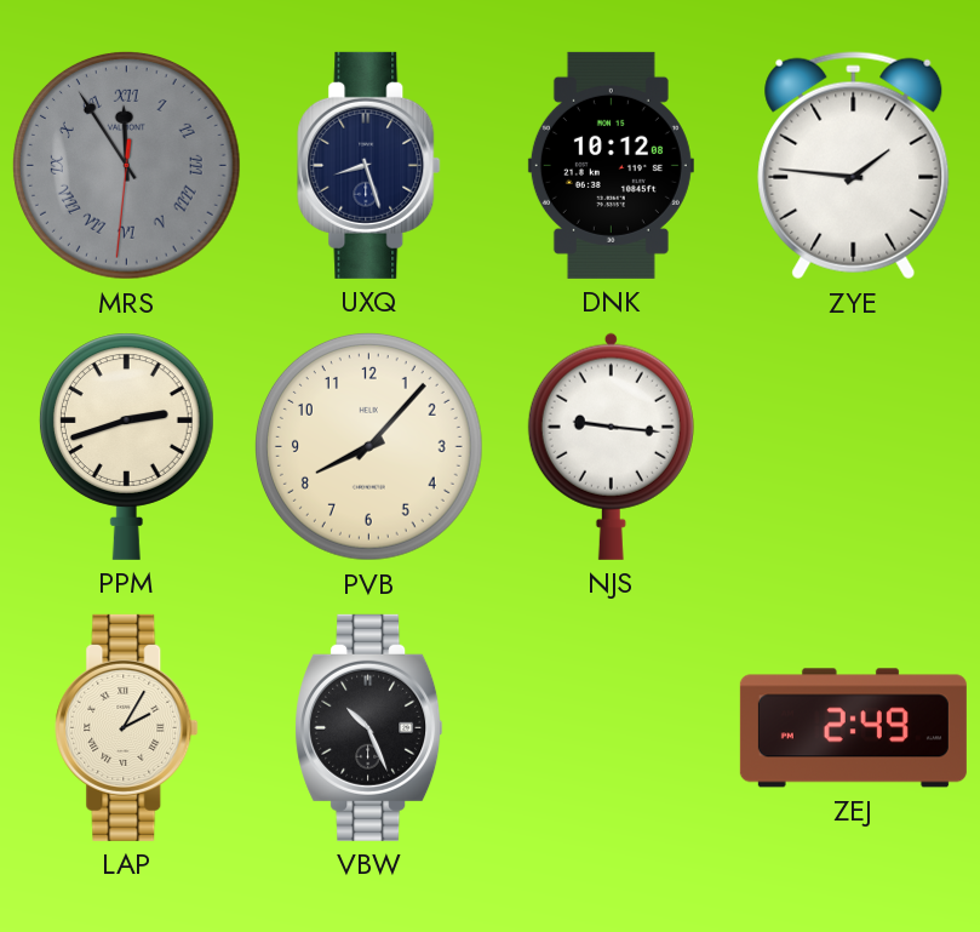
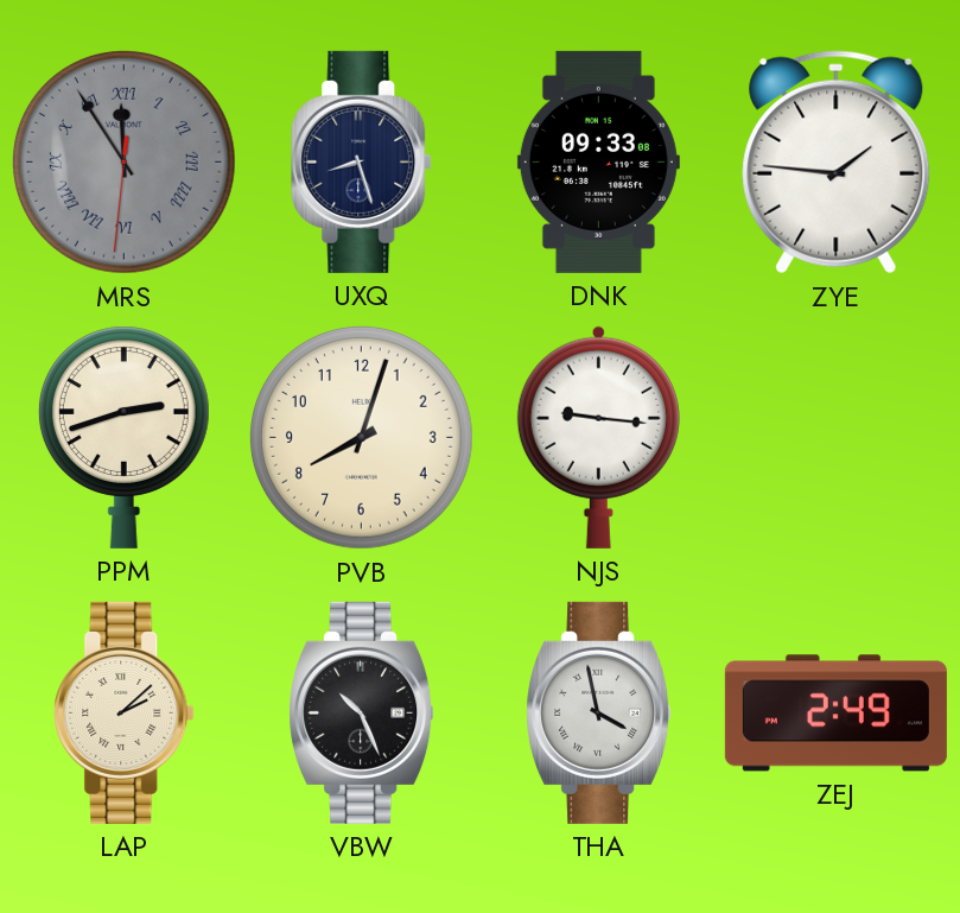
DNK: 10:12 -> 09:33
PVB: 8:07 -> 8:03
LAP: 2:05 -> 2:08
THA: none -> 3:58
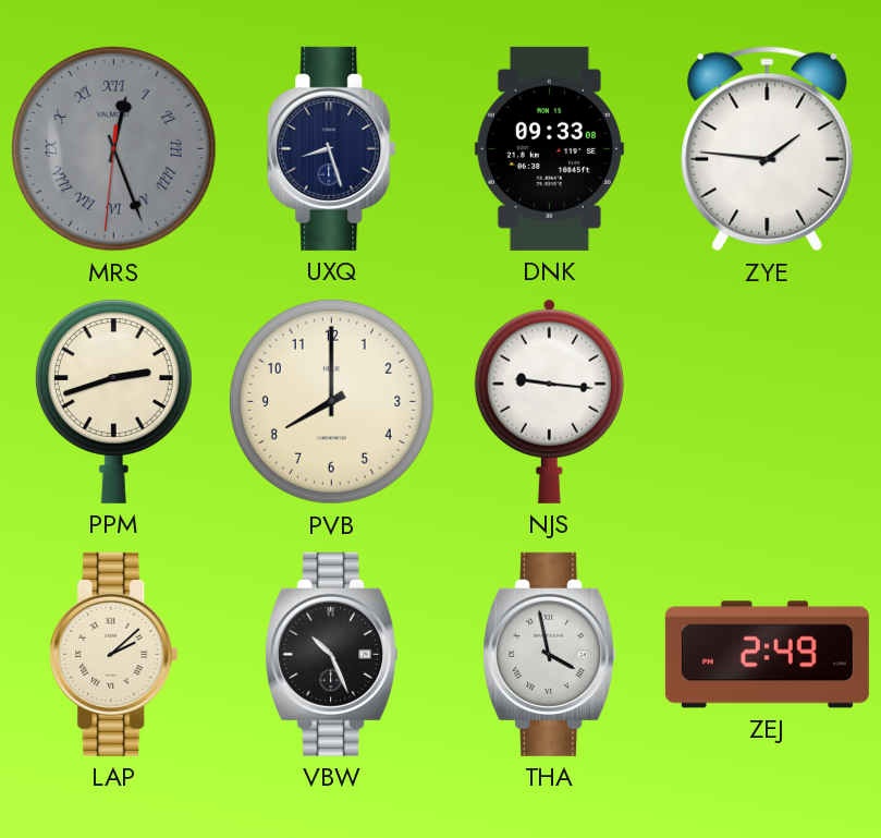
MRS: 11:54 -> 12:26
PVB: 8:03 -> 8:00
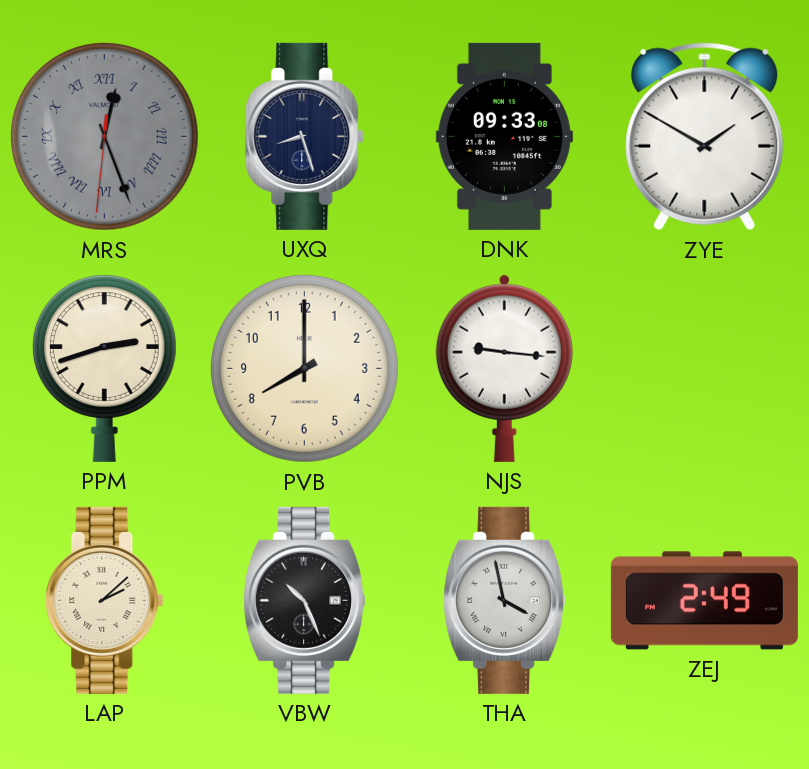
ZYE: 1:46 -> 1:50
